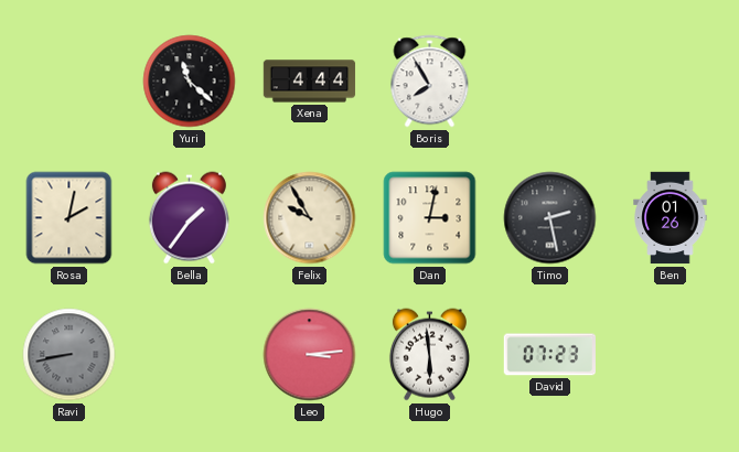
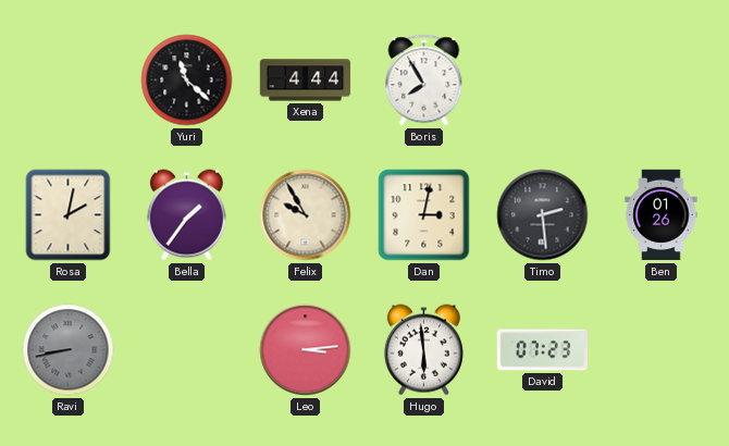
Timo: 2:28 -> 2:29
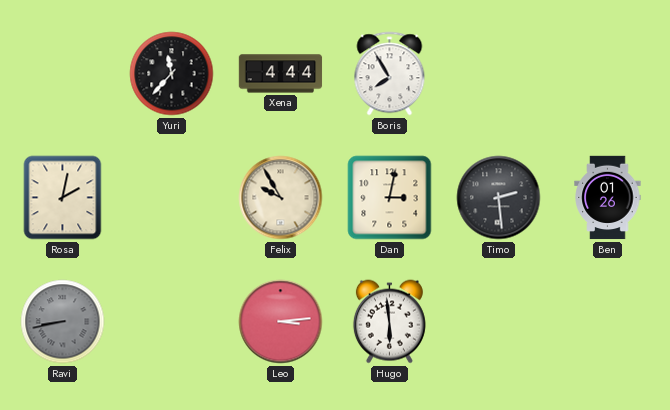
Yuri: 11:22 -> 11:37
Bella: 1:36 -> none
David: 07:23 -> none
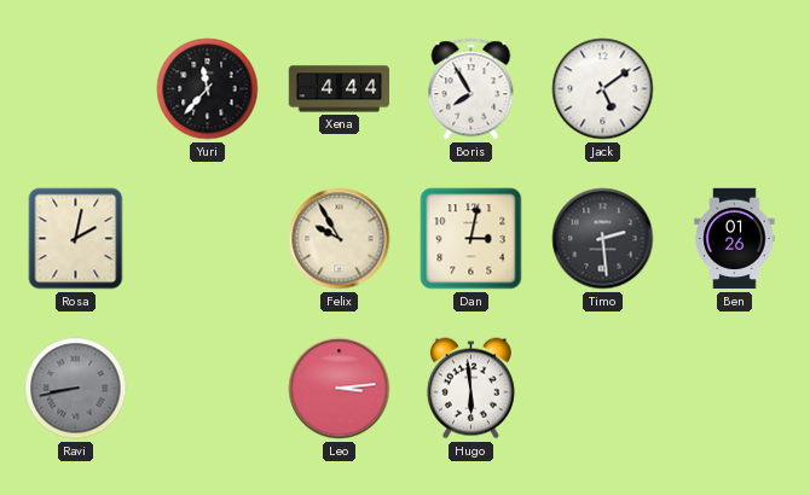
Jack: none -> 5:09
